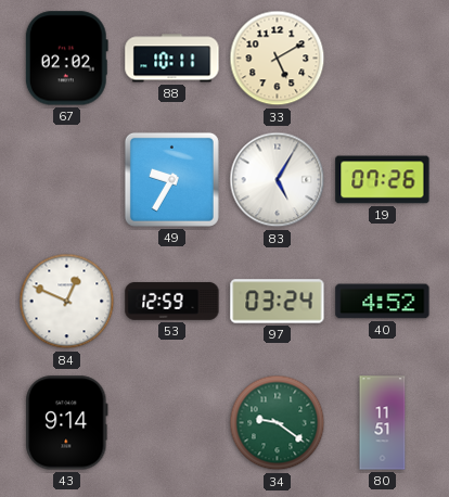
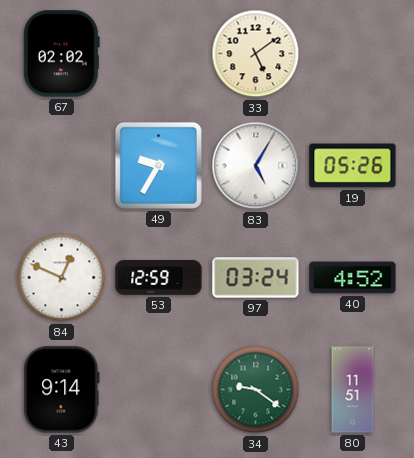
88: 10:11 -> none
33: 5:10 -> 5:09
19: 07:26 -> 05:26
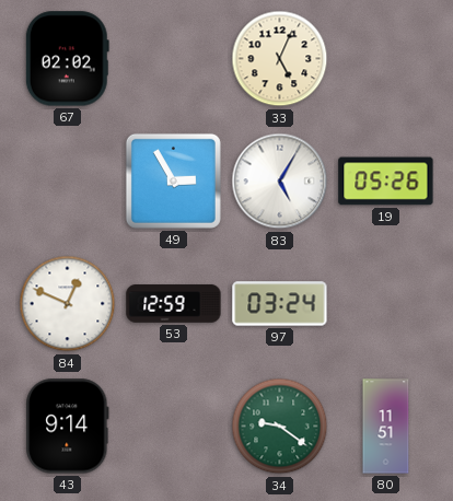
33: 5:09 -> 5:04
49: 9:35 -> 2:55
40: 4:52 -> none
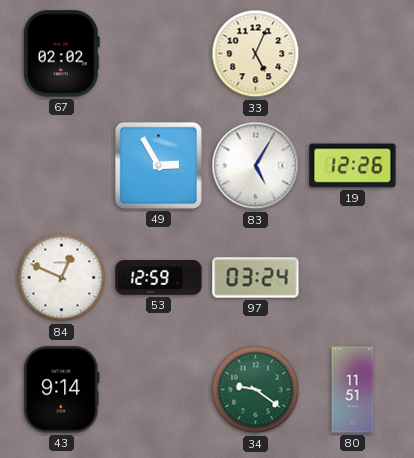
19: 05:26 -> 12:26
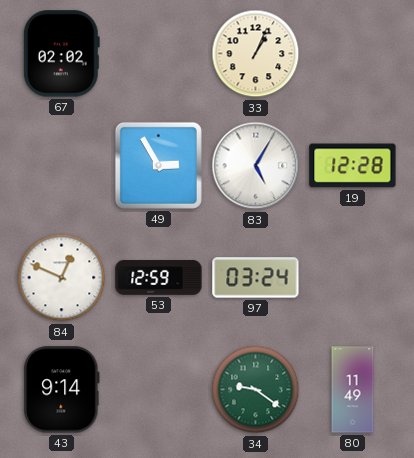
33: 5:04 -> 1:04
19: 12:26 -> 12:28
80: 11:51 -> 11:49
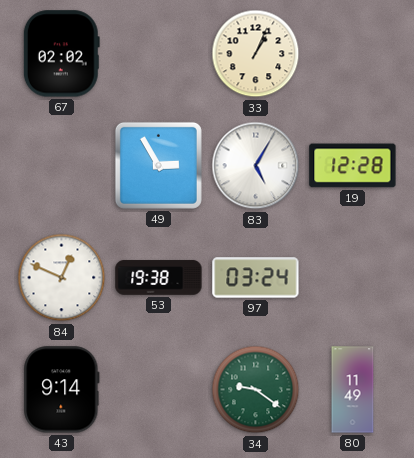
53: 12:59 -> 19:38
